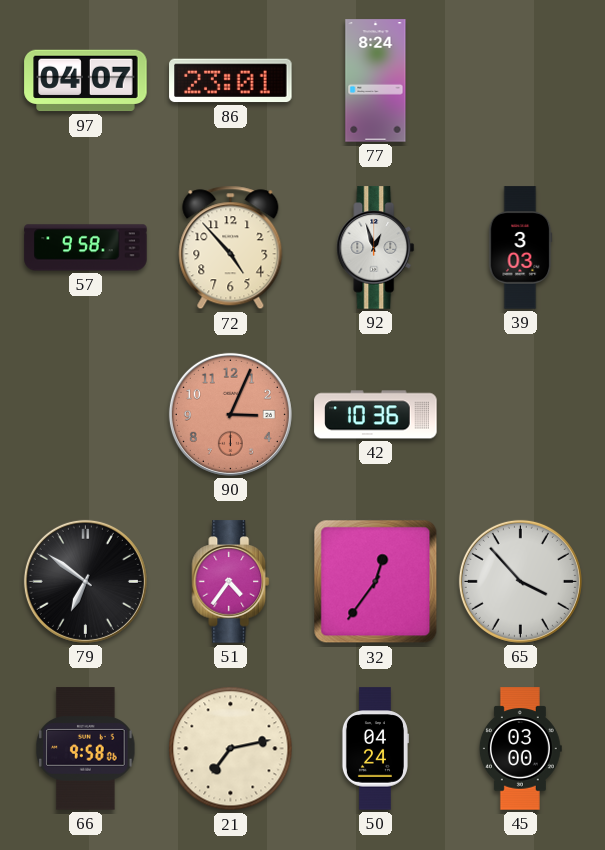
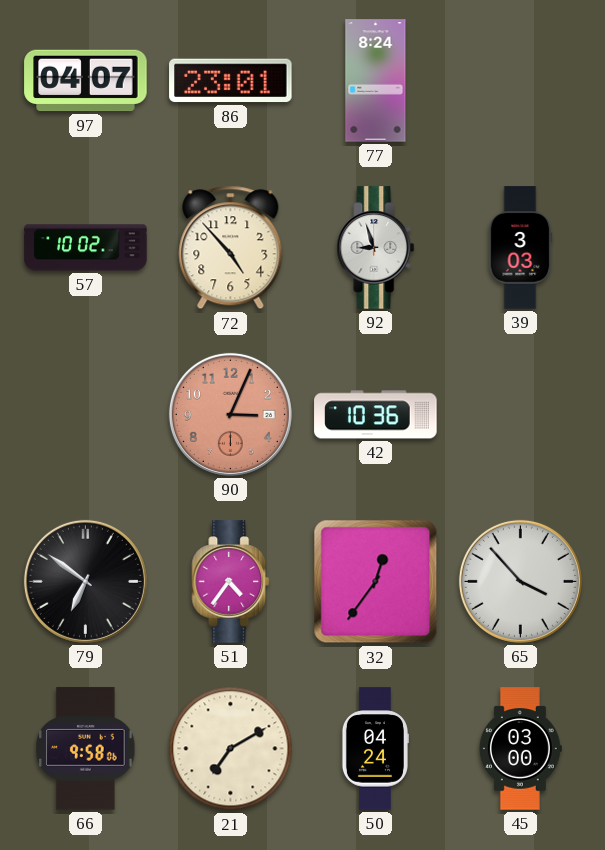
57: 9:58 -> 10:02
92: 12:57 -> 8:57
21: 7:13 -> 7:10
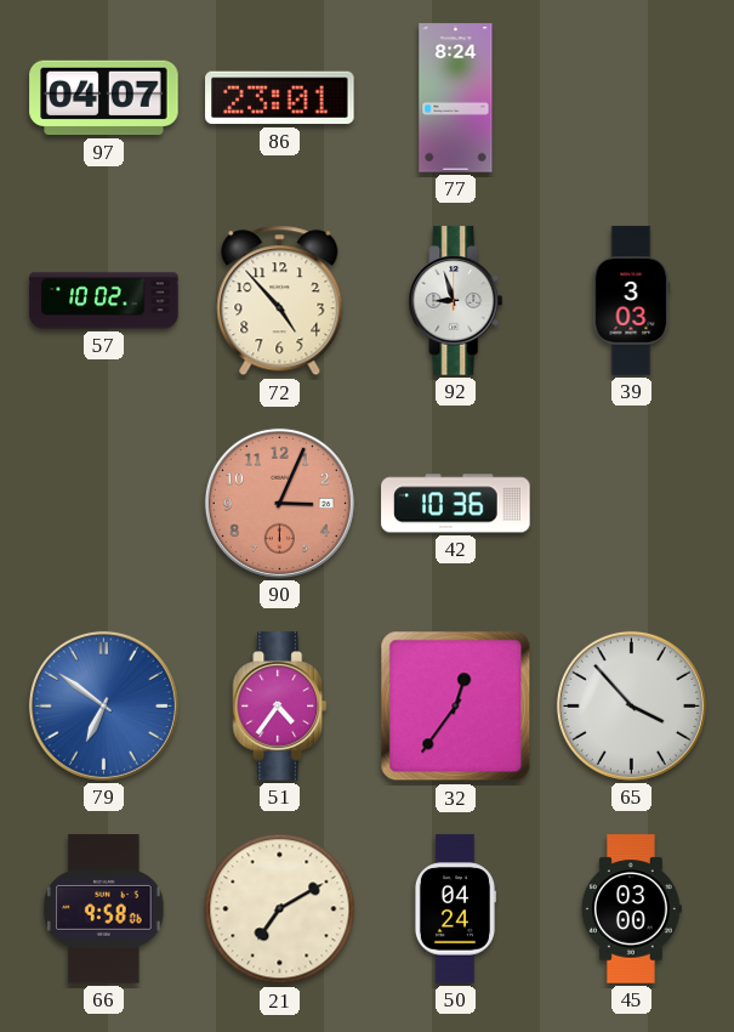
79 dial: black -> blue
